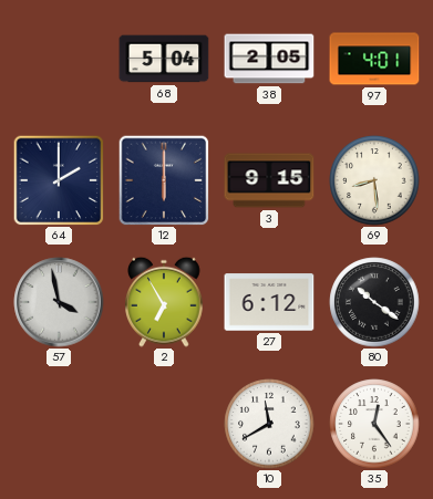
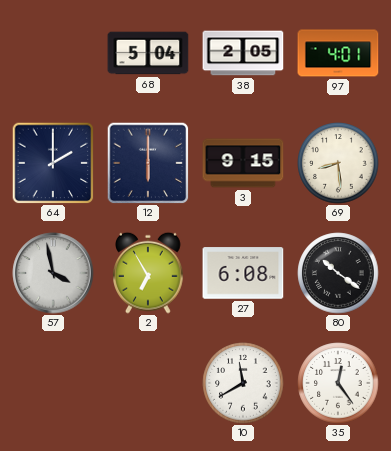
27: 6:12 -> 6:08
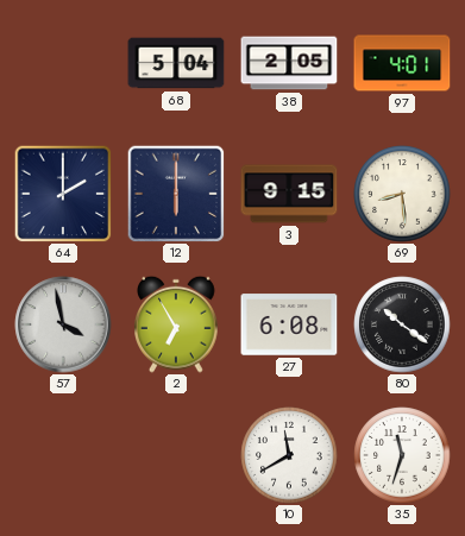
35: 12:24 -> 11:33
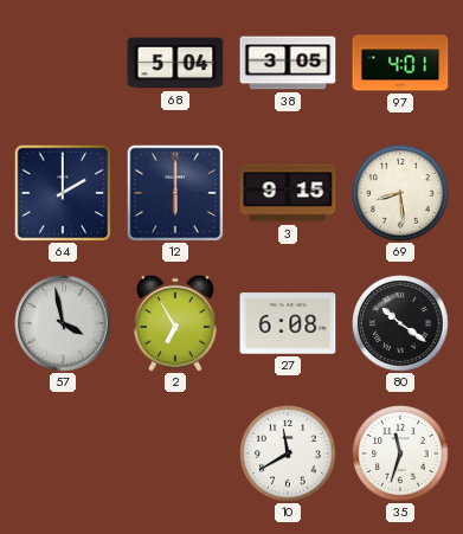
38: 2:05 -> 3:05
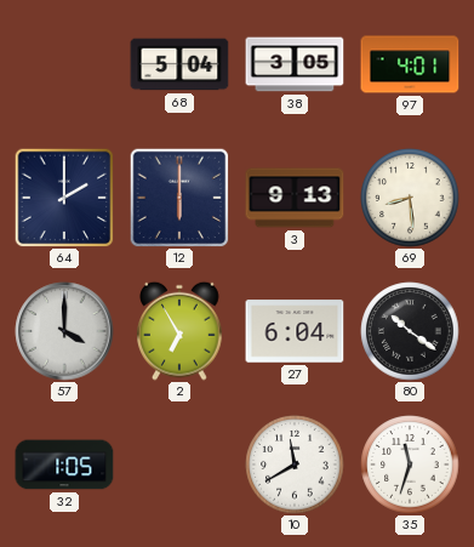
3: 9:15 -> 9:13
57: 3:58 -> 4:00
27: 6:08 -> 6:04
32: none -> 1:05
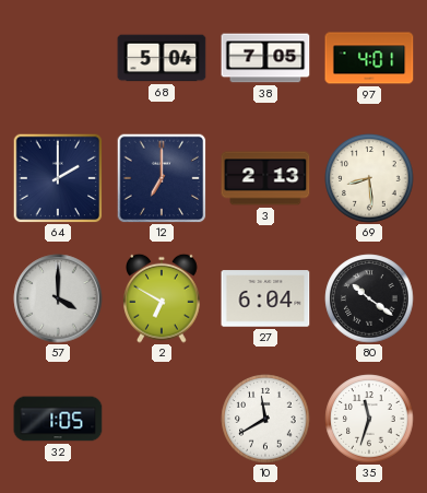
38: 3:05 -> 7:05
12: 6:00 -> 7:00
3: 9:13 -> 2:13
2: 6:55 -> 6:50
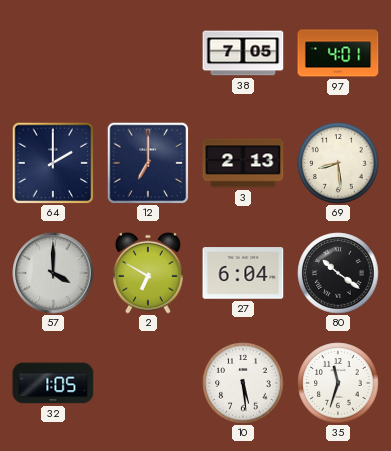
68: 5:04 -> none
10: 11:40 -> 5:29
